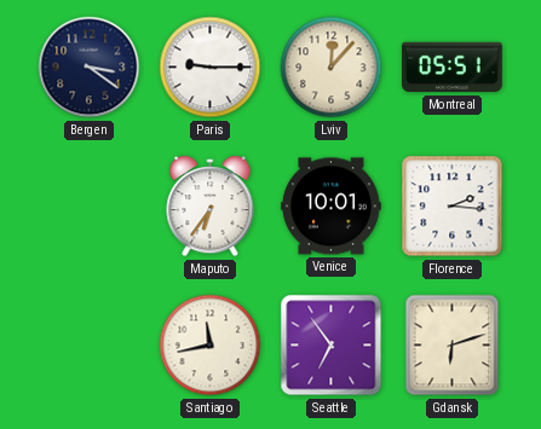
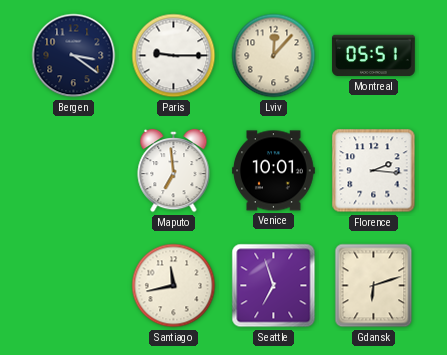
Maputo: 6:36 -> 6:59
Seattle: 6:54 -> 6:57
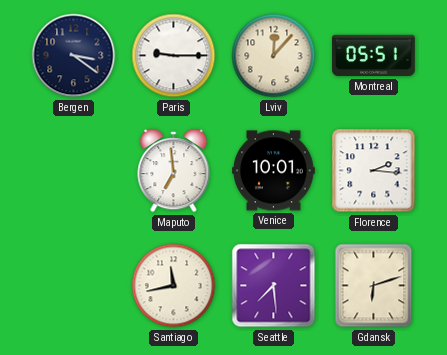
Seattle: 6:57 -> 7:29
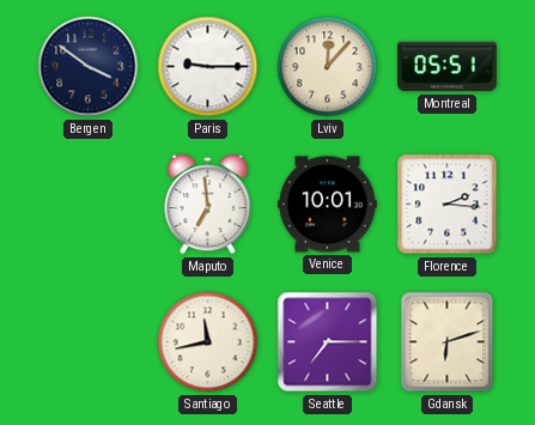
Bergen: 3:21 -> 3:51
Seattle: 7:29 -> 7:15
